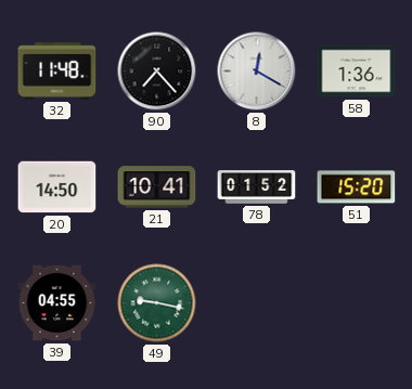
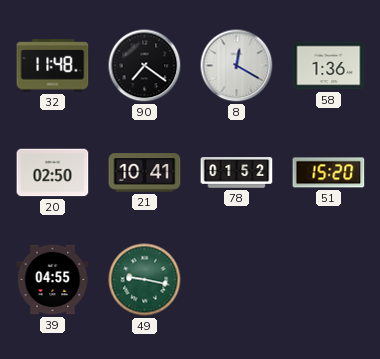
90: 7:23 -> 7:21
20: 14:50 -> 02:50
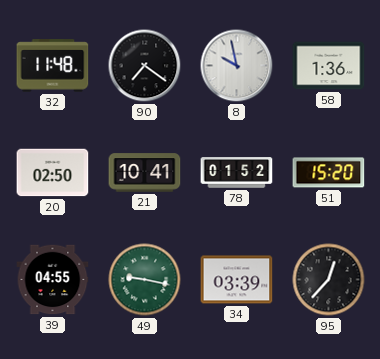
8: 12:20 -> 9:58
34: none -> 03:39
95: none -> 12:37
